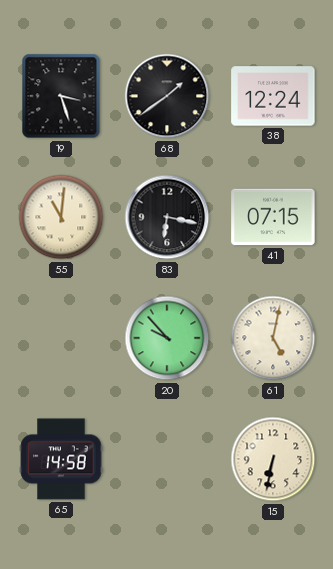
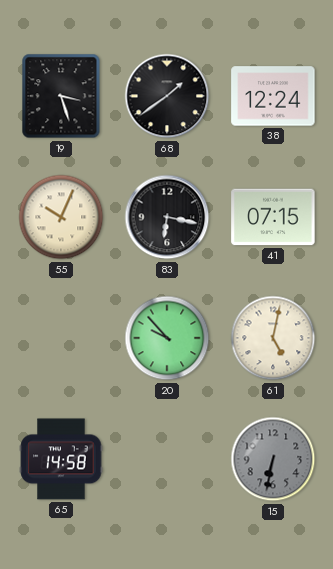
55: 11:01 -> 10:04
15 dial: cream -> grey
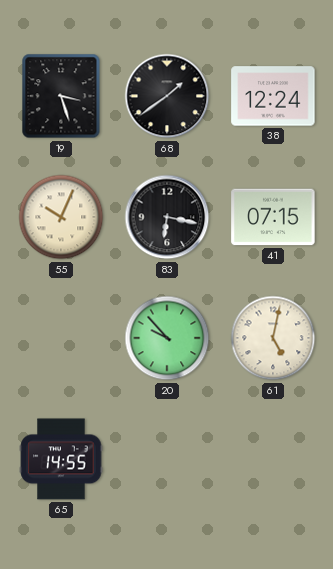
65: 14:58 -> 14:55
15: 6:32 -> none
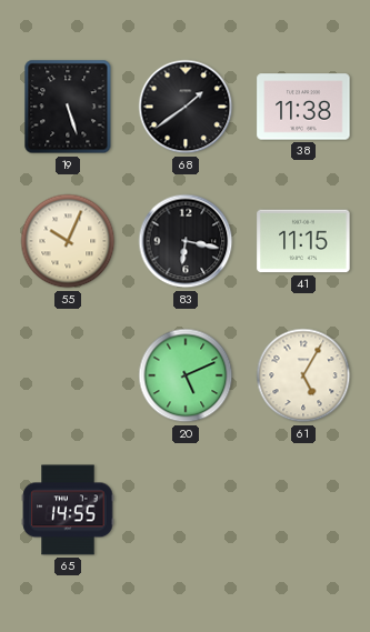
19: 3:27 -> 5:27
38: 12:24 -> 11:38
41: 07:15 -> 11:15
20: 9:53 -> 5:11
61: 5:02 -> 5:05
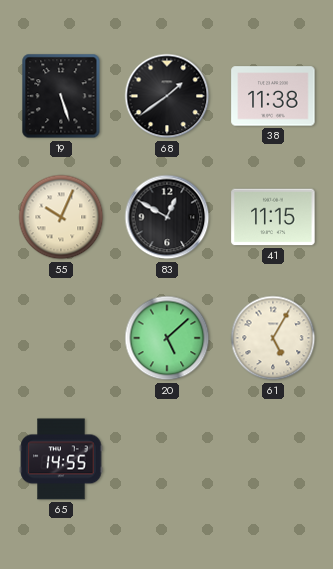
83: 6:17 -> 12:50
20: 5:11 -> 5:08
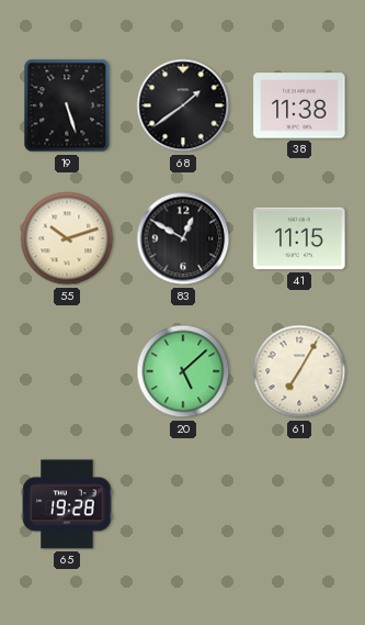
55: 10:04 -> 10:12
61: 5:05 -> 7:05
65: 14:55 -> 19:28
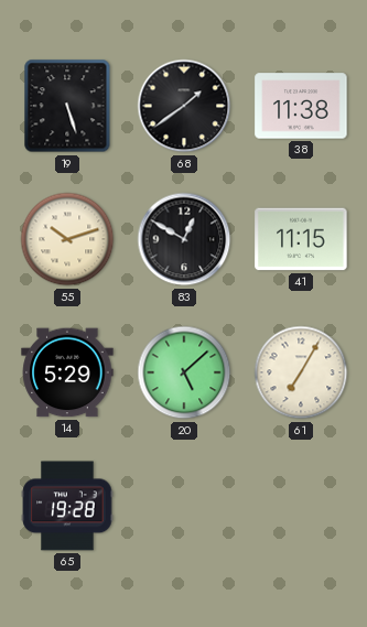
14: none -> 5:29
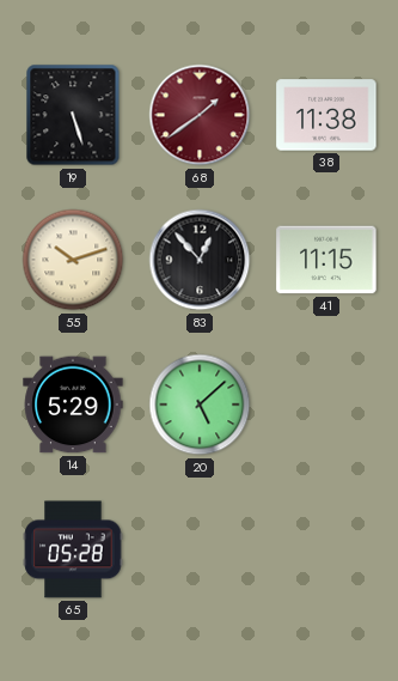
68 dial: black -> burgundy
83: 12:50 -> 12:53
61: 7:05 -> none
65: 19:28 -> 05:28
